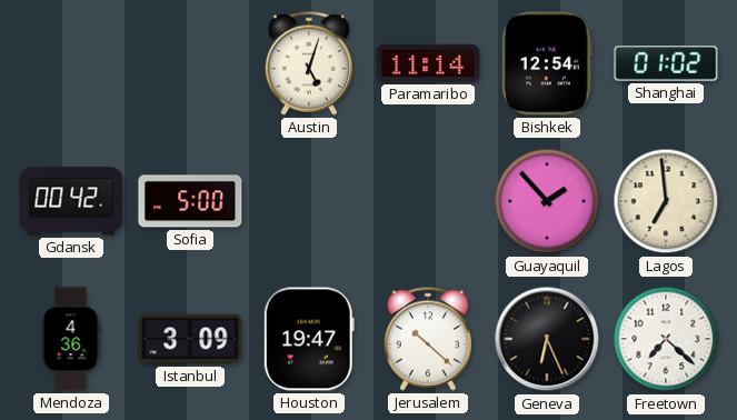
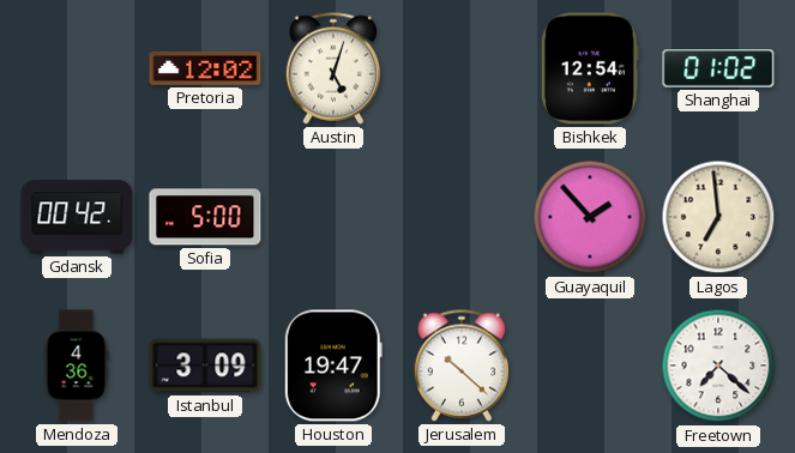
Pretoria: none -> 12:02
Paramaribo: 11:14 -> none
Geneva: 6:26 -> none
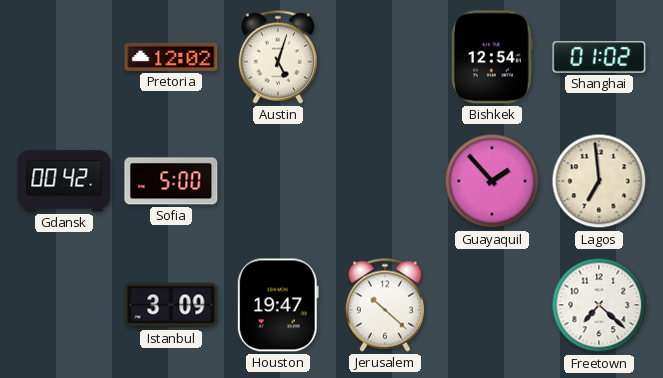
Mendoza: 4:36 -> none
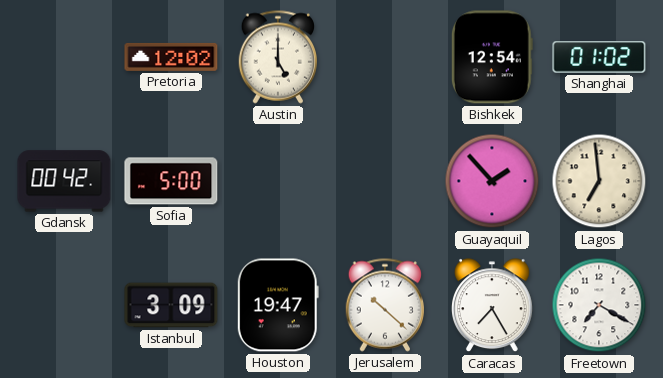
Austin: 5:03 -> 5:00
Caracas: none -> 7:25
Freetown: 7:22 -> 7:20
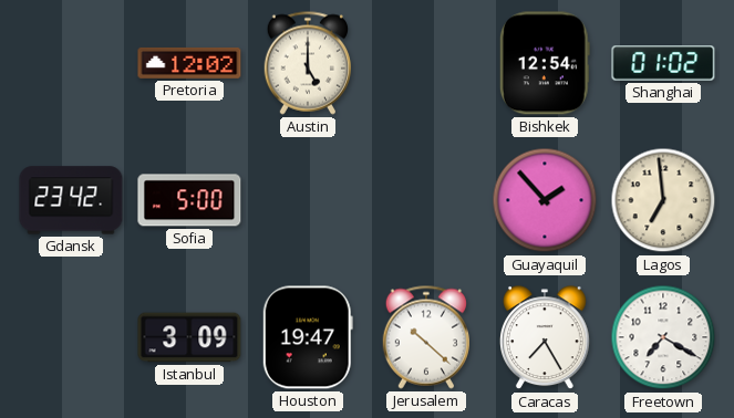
Gdansk: 00:42 -> 23:42
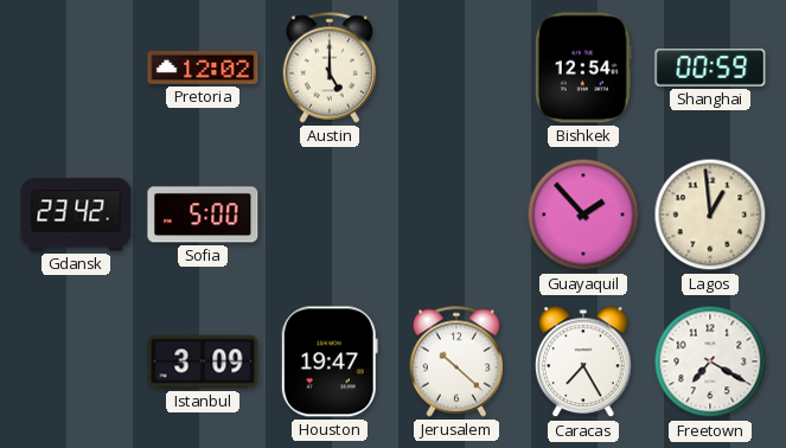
Shanghai: 01:02 -> 00:59
Lagos: 6:59 -> 12:59
